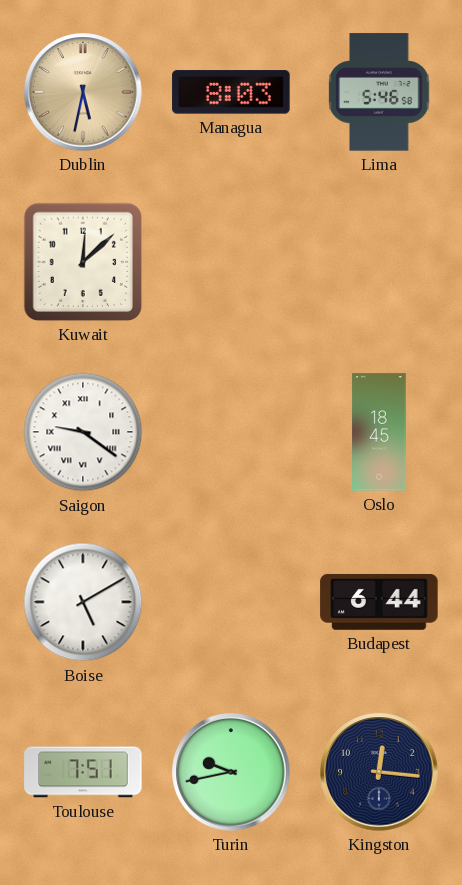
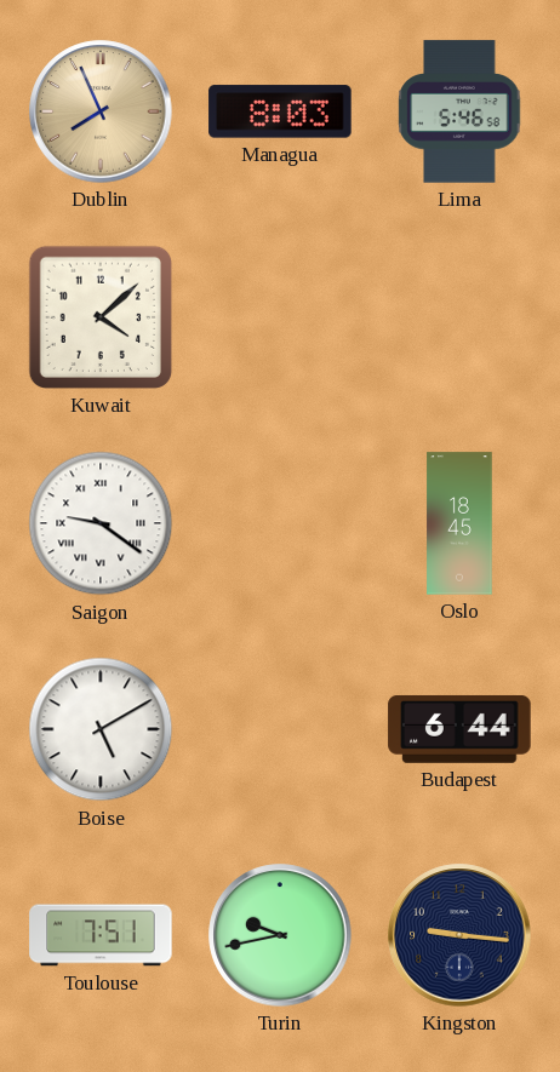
Dublin: 5:32 -> 7:56
Kuwait: 12:08 -> 4:08
Kingston: 12:16 -> 9:16
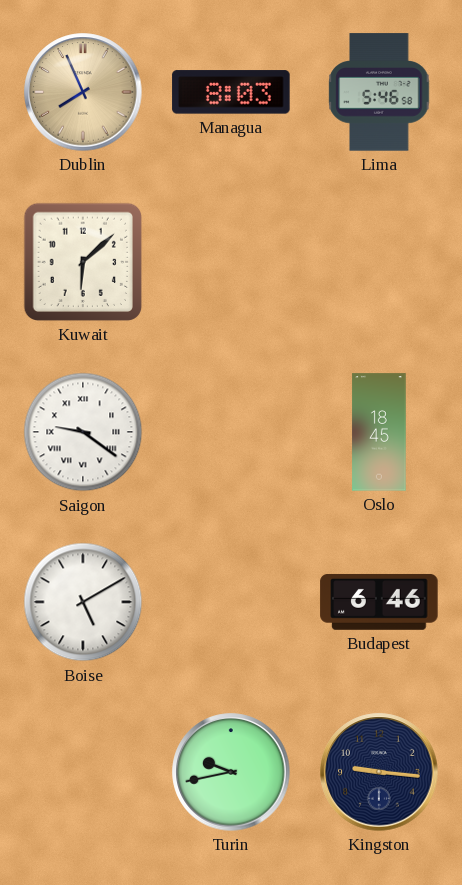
Kuwait: 4:08 -> 6:08
Budapest: 6:44 -> 6:46
Toulouse: 7:51 -> none
